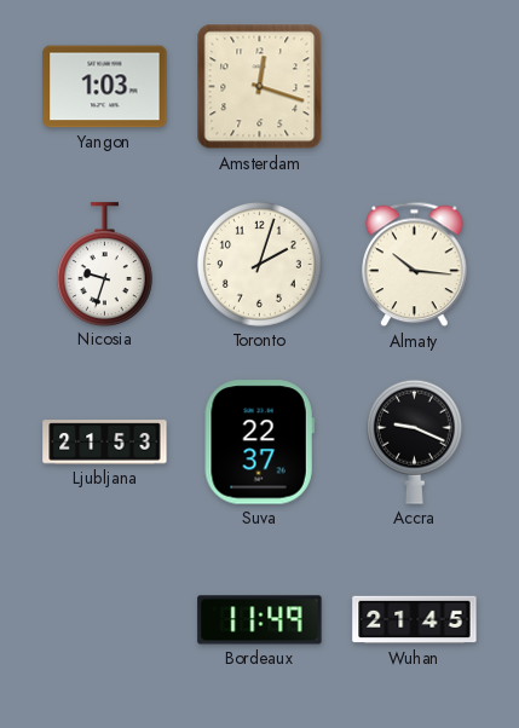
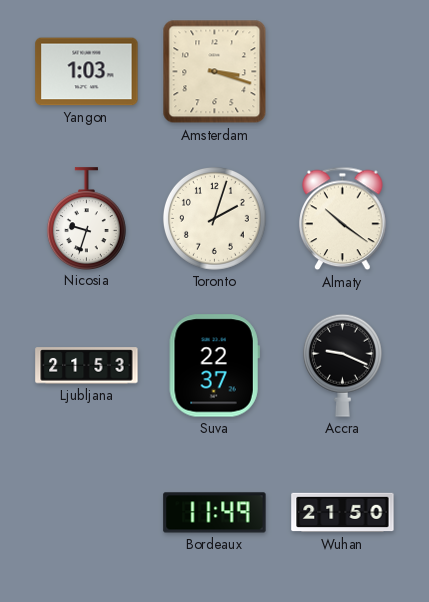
Amsterdam: 12:18 -> 3:18
Almaty: 10:16 -> 10:21
Wuhan: 21:45 -> 21:50
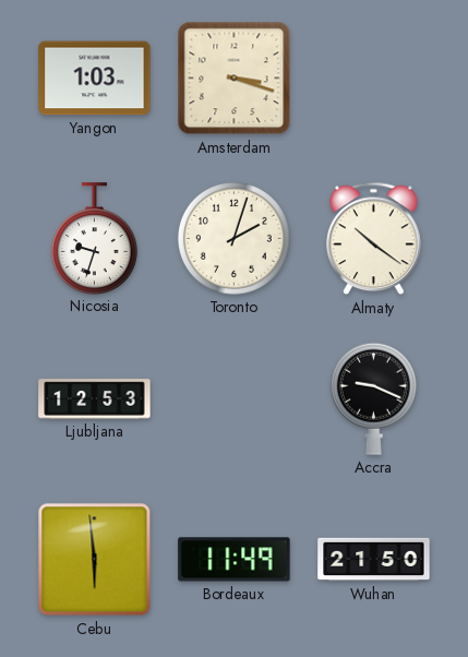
Ljubljana: 21:53 -> 12:53
Suva: 22:37 -> none
Cebu: none -> 5:59
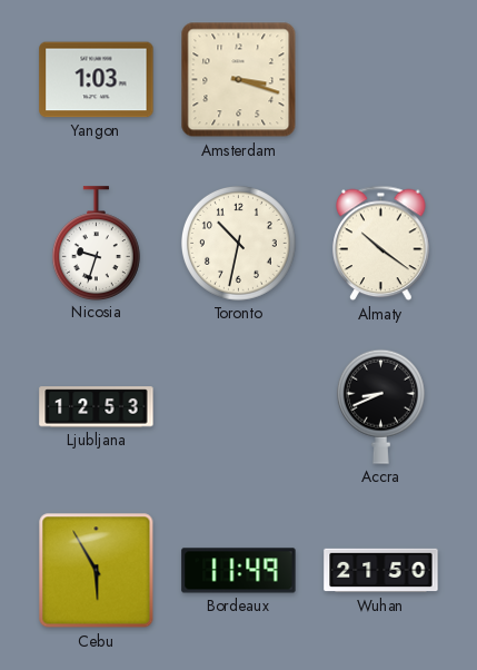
Toronto: 2:03 -> 10:32
Accra: 9:19 -> 8:41
Cebu: 5:59 -> 5:55
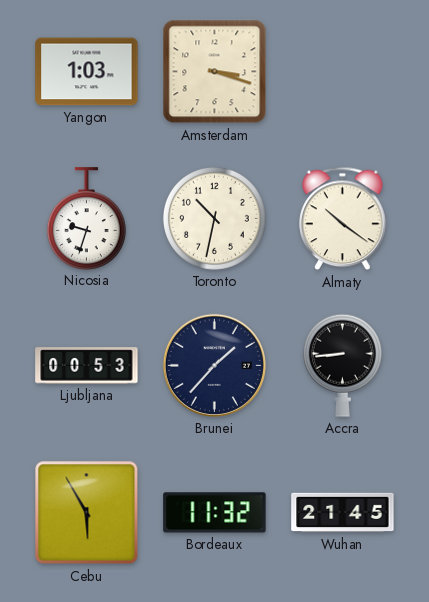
Ljubljana: 12:53 -> 00:53
Brunei: none -> 1:37
Accra: 8:41 -> 8:44
Bordeaux: 11:49 -> 11:32
Wuhan: 21:50 -> 21:45
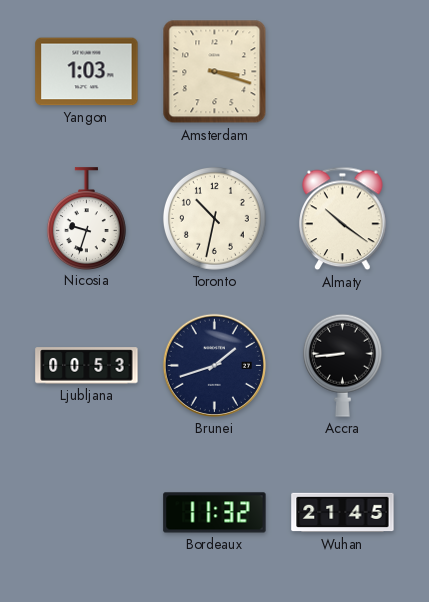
Brunei: 1:37 -> 1:42
Cebu: 5:55 -> none
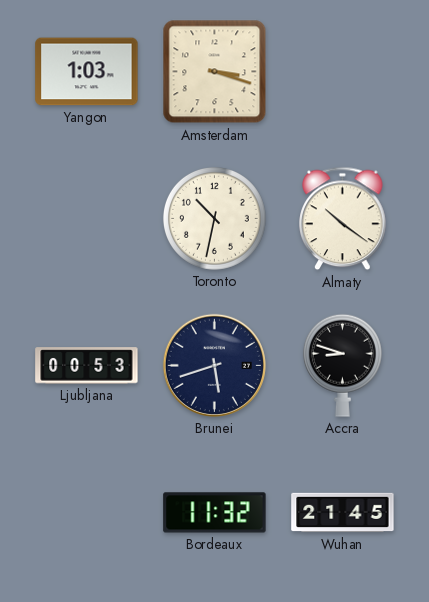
Nicosia: 9:33 -> none
Brunei: 1:42 -> 5:42
Accra: 8:44 -> 8:48
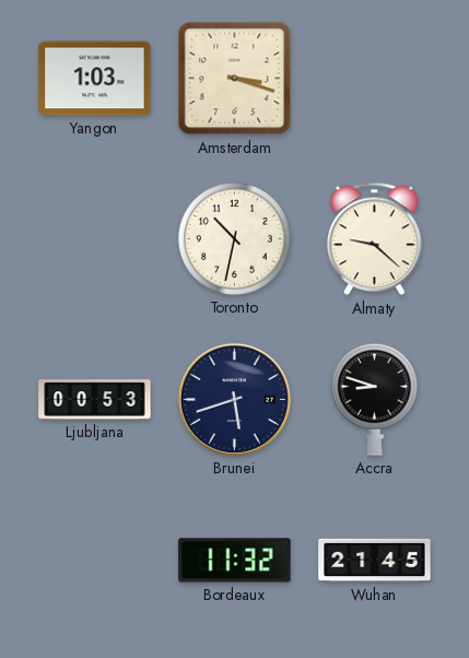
Almaty: 10:21 -> 9:22
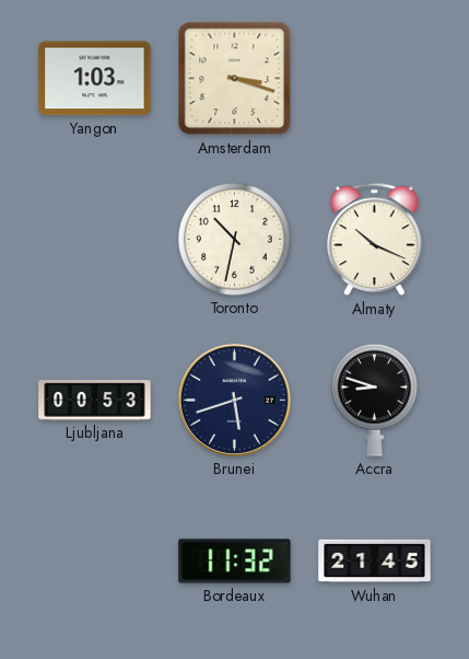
Almaty: 9:22 -> 10:19
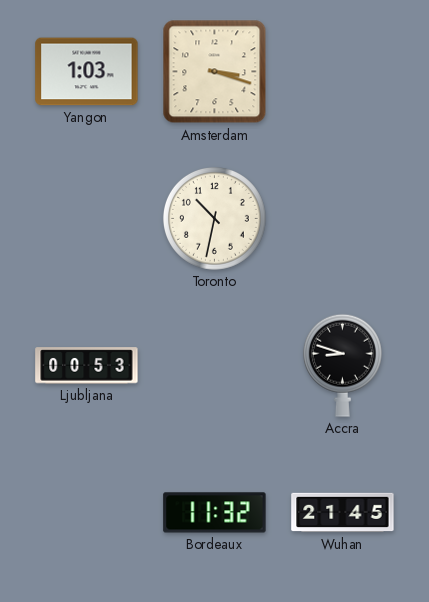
Almaty: 10:19 -> none
Brunei: 5:42 -> none
